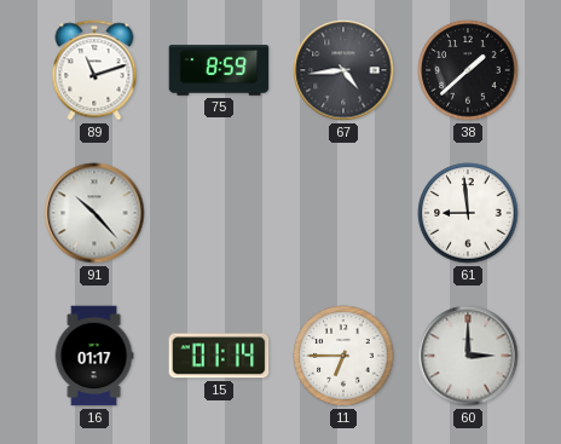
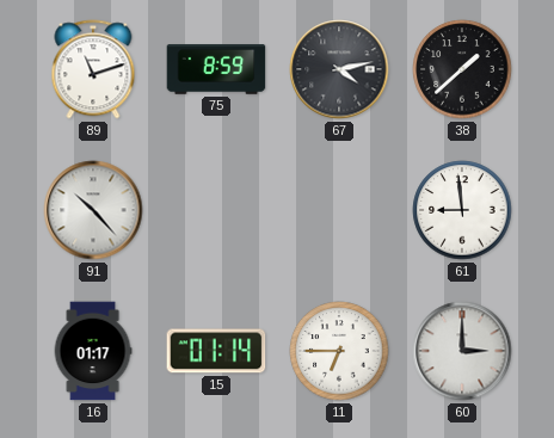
67: 4:44 -> 4:13
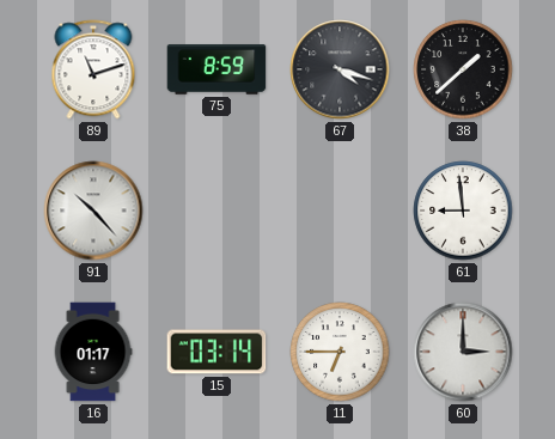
67: 4:13 -> 4:18
15: 01:14 -> 03:14
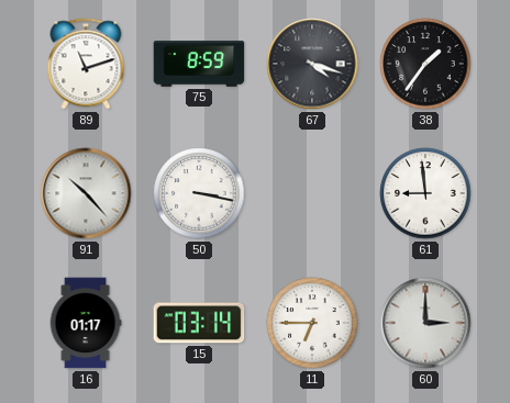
38: 1:38 -> 1:36
50: none -> 3:17
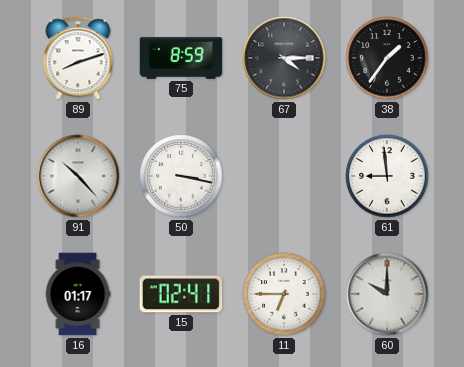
89: 11:12 -> 8:12
67: 4:18 -> 4:15
15: 03:14 -> 02:41
60: 3:00 -> 10:00
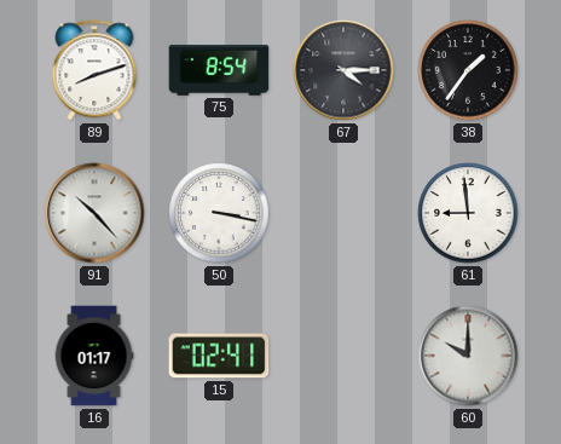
75: 8:59 -> 8:54
11: 6:45 -> none
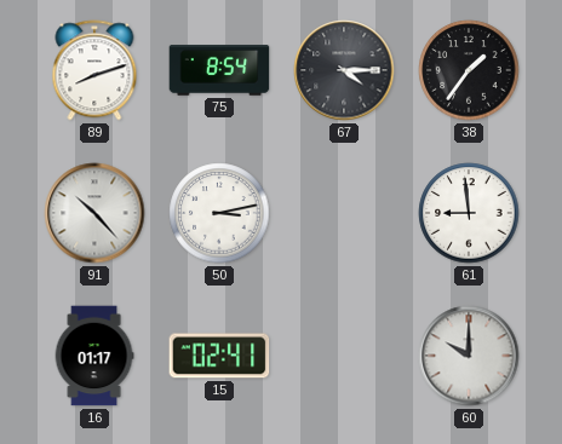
50: 3:17 -> 3:13
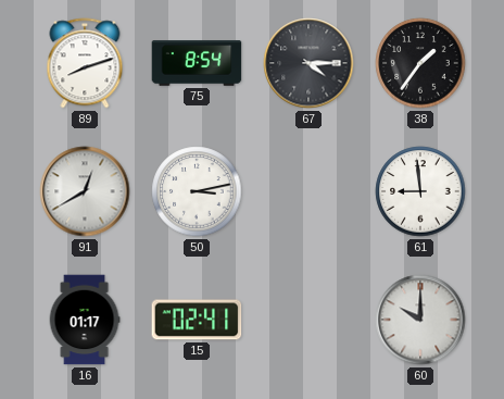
91: 10:23 -> 12:40
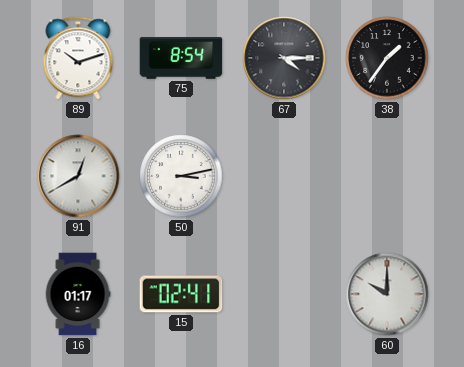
89: 8:12 -> 10:12
61: 8:59 -> none
